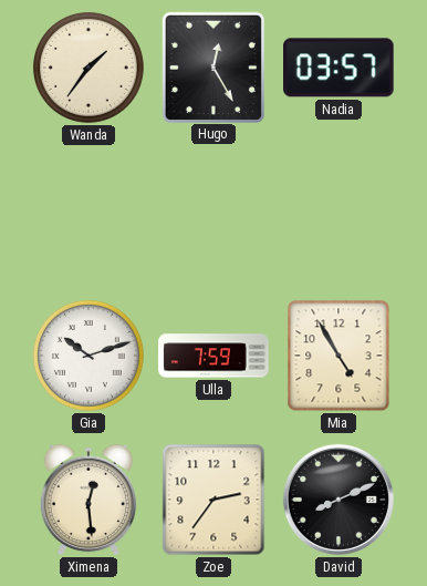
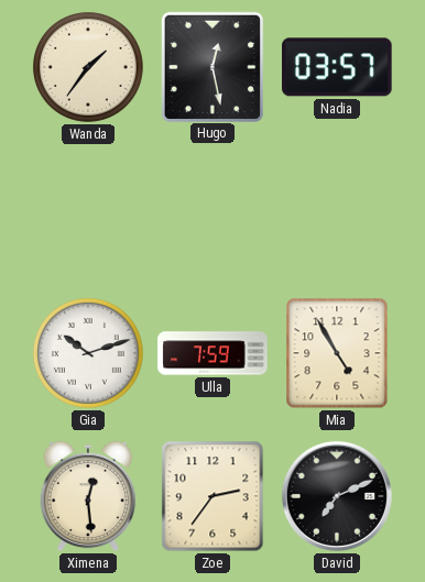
Hugo: 12:25 -> 12:28
David: 8:11 -> 7:11
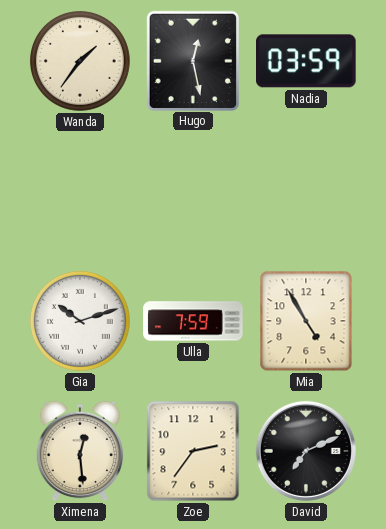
Nadia: 03:57 -> 03:59
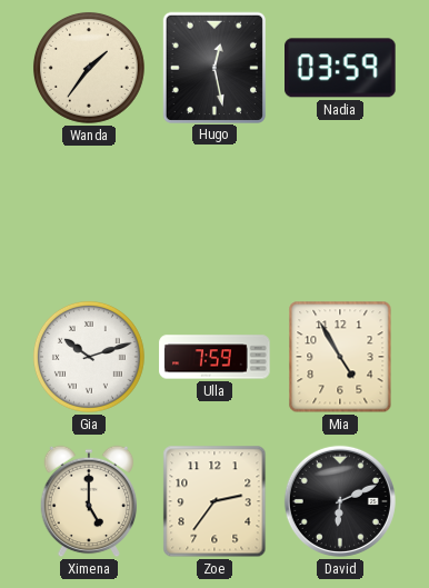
Ximena: 12:29 -> 5:00
David: 7:11 -> 6:11
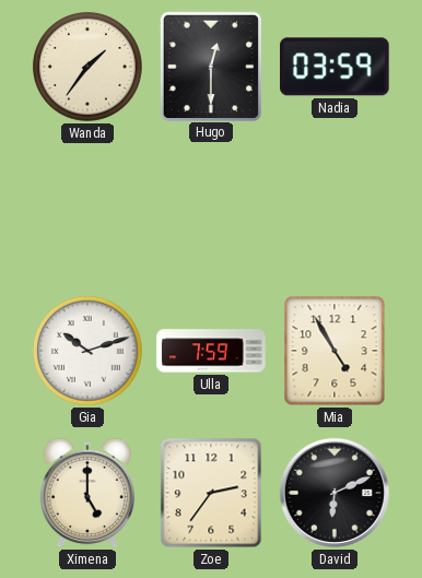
Hugo: 12:28 -> 12:30
